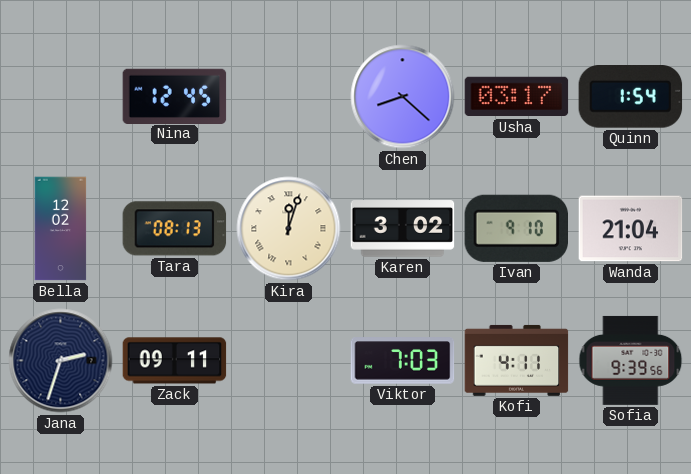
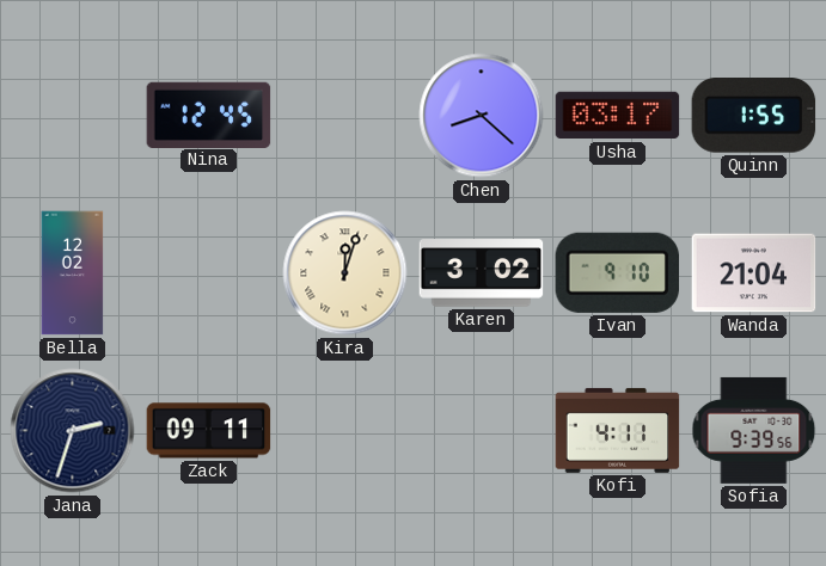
Quinn: 1:54 -> 1:55
Tara: 08:13 -> none
Viktor: 7:03 -> none
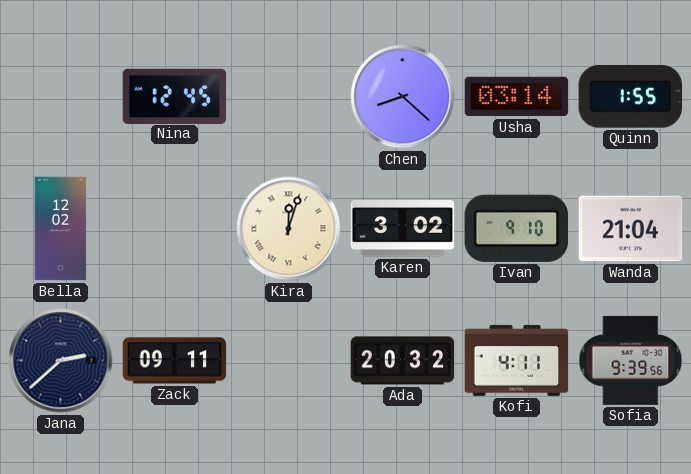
Usha: 03:17 -> 03:14
Jana: 2:33 -> 2:38
Ada: none -> 20:32
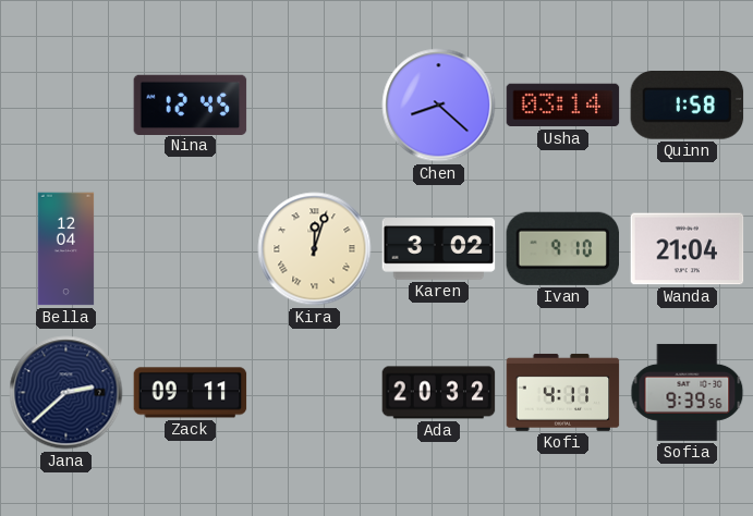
Quinn: 1:55 -> 1:58
Bella: 12:02 -> 12:04
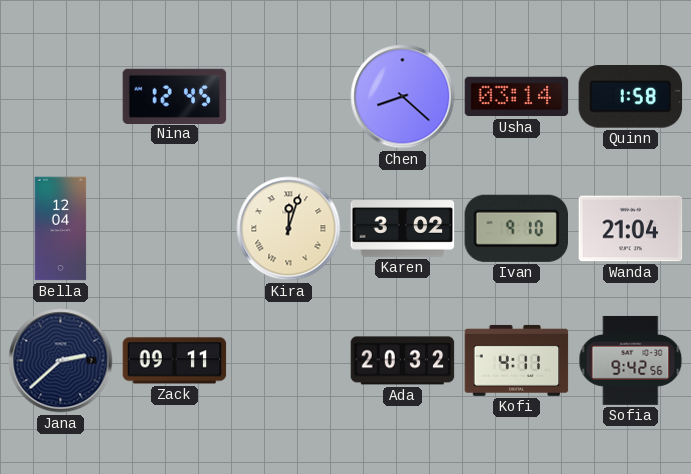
Sofia: 9:39 -> 9:42
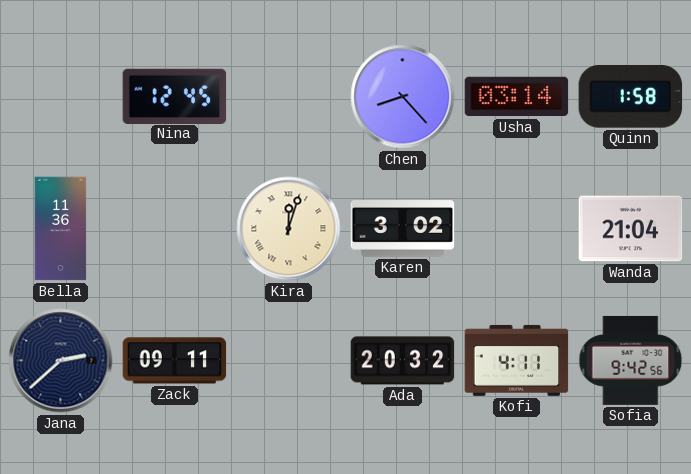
Chen: 8:22 -> 8:23
Bella: 12:04 -> 11:36
Ivan: 9:10 -> none
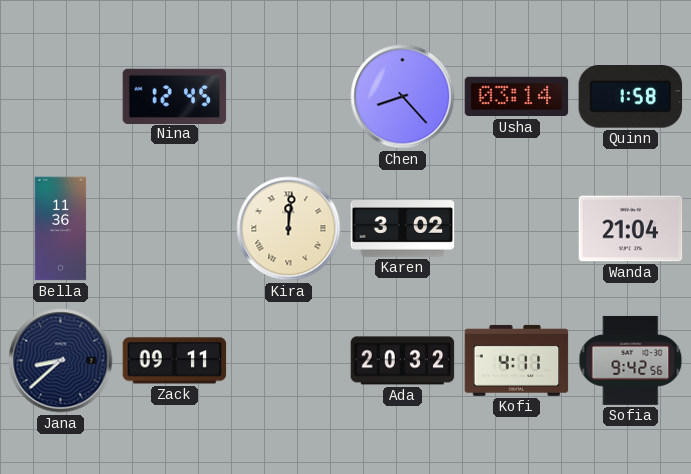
Kira: 12:03 -> 12:01
Jana: 2:38 -> 8:38
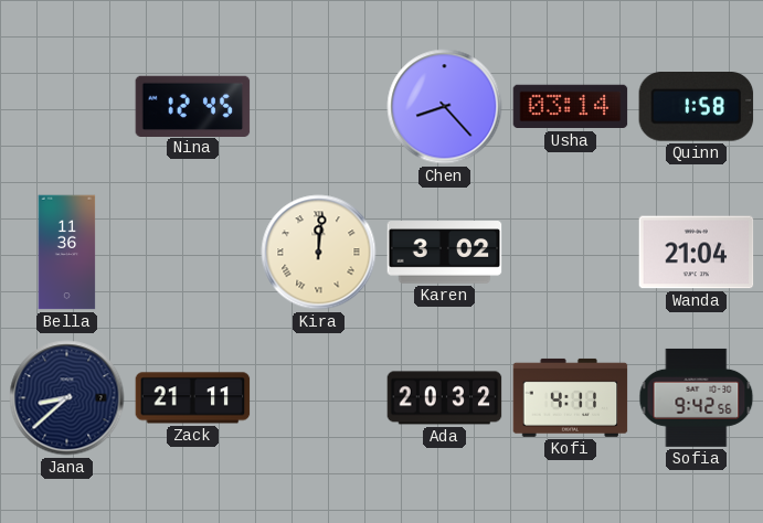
Zack: 09:11 -> 21:11
